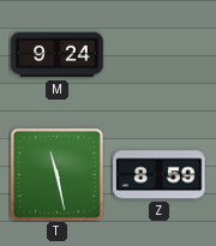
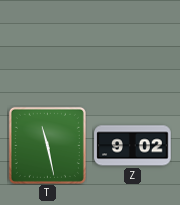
M: 9:24 -> none
Z: 8:59 -> 9:02
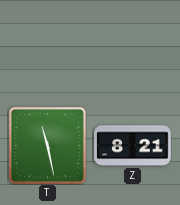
Z: 9:02 -> 8:21
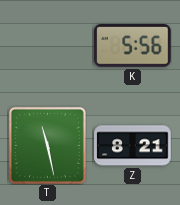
K: none -> 5:56
